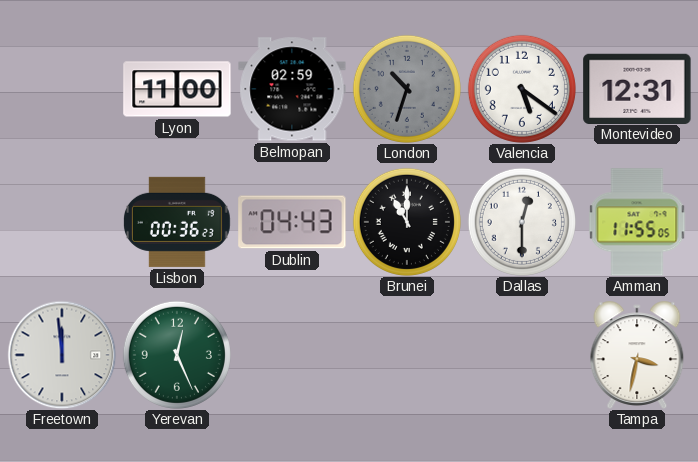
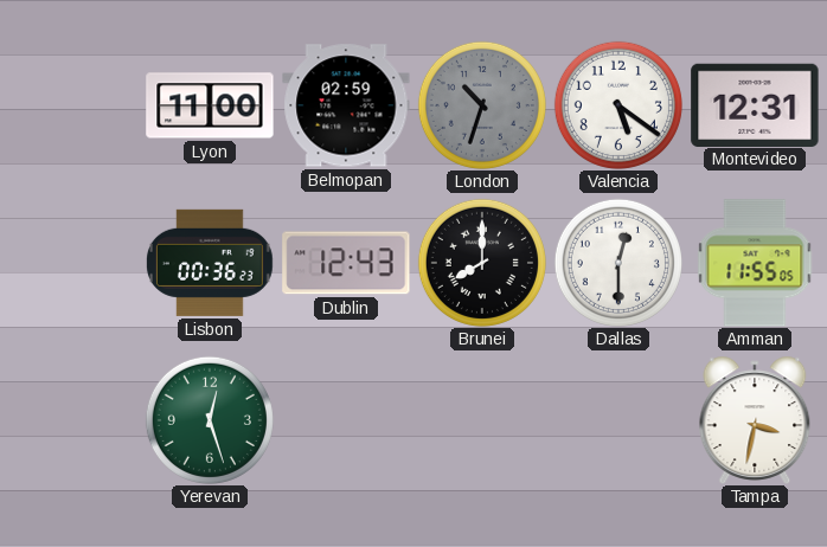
Dublin: 04:43 -> 12:43
Brunei: 11:00 -> 8:00
Freetown: 11:59 -> none
Yerevan: 12:26 -> 12:27
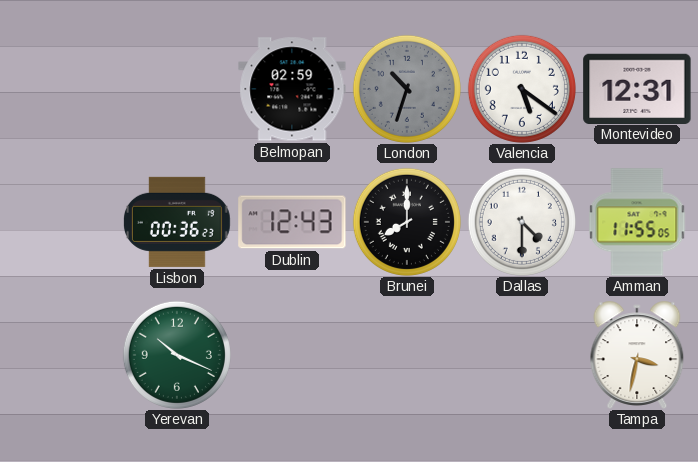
Lyon: 11:00 -> none
Dallas: 12:30 -> 4:30
Yerevan: 12:27 -> 10:19
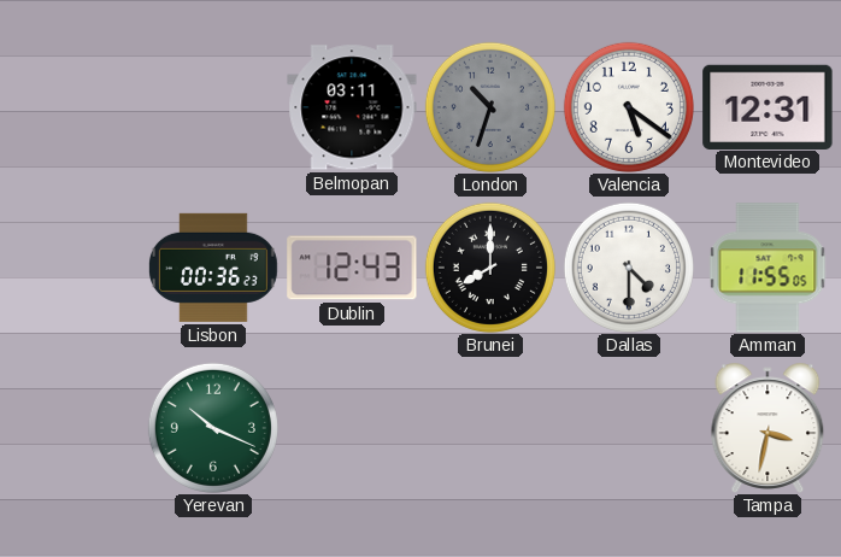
Belmopan: 02:59 -> 03:11
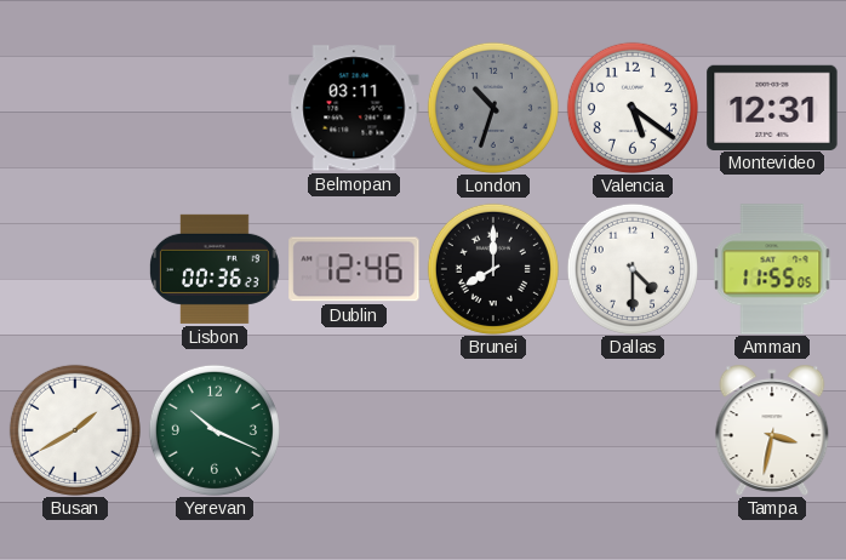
Dublin: 12:43 -> 12:46
Busan: none -> 1:40
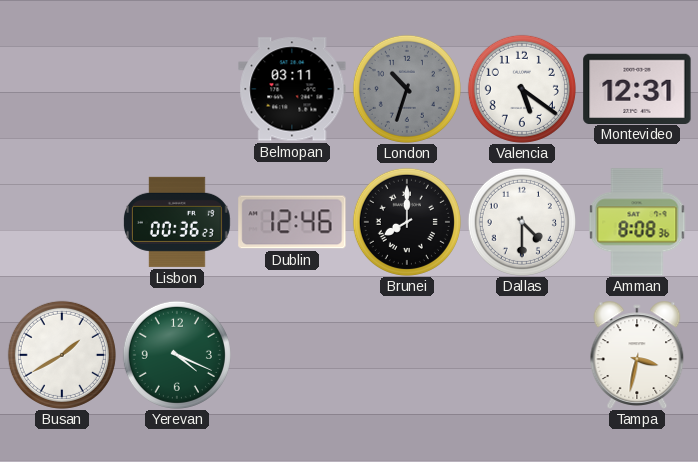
Amman: 11:55 -> 8:08
Yerevan: 10:19 -> 4:19
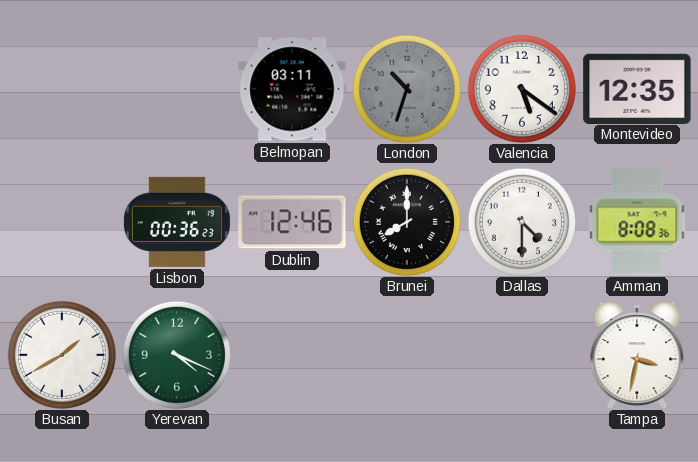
Montevideo: 12:31 -> 12:35
